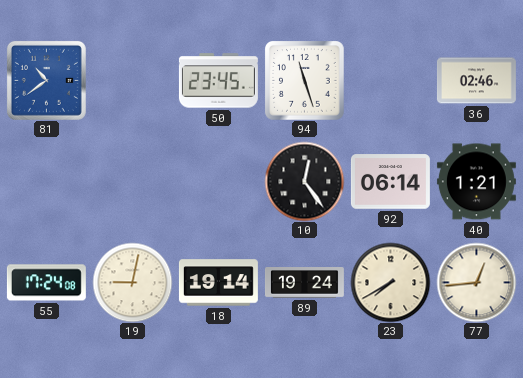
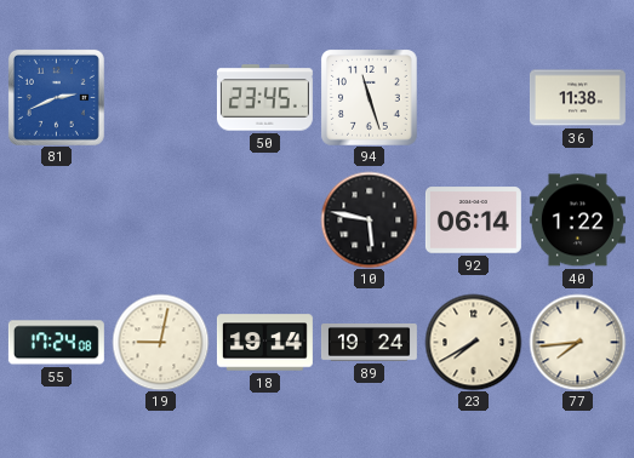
81: 10:39 -> 2:41
36: 02:46 -> 11:38
10: 12:24 -> 5:47
40: 1:21 -> 1:22
77: 12:44 -> 7:44
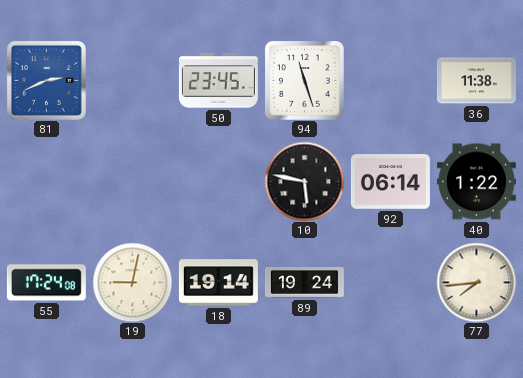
23: 7:40 -> none
